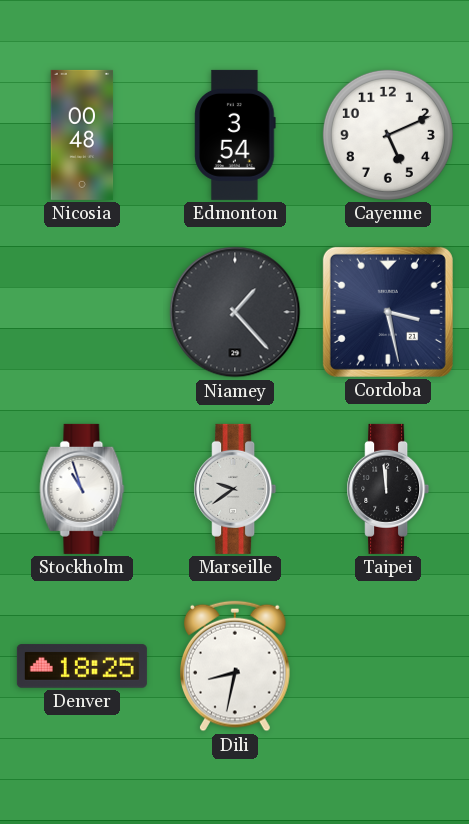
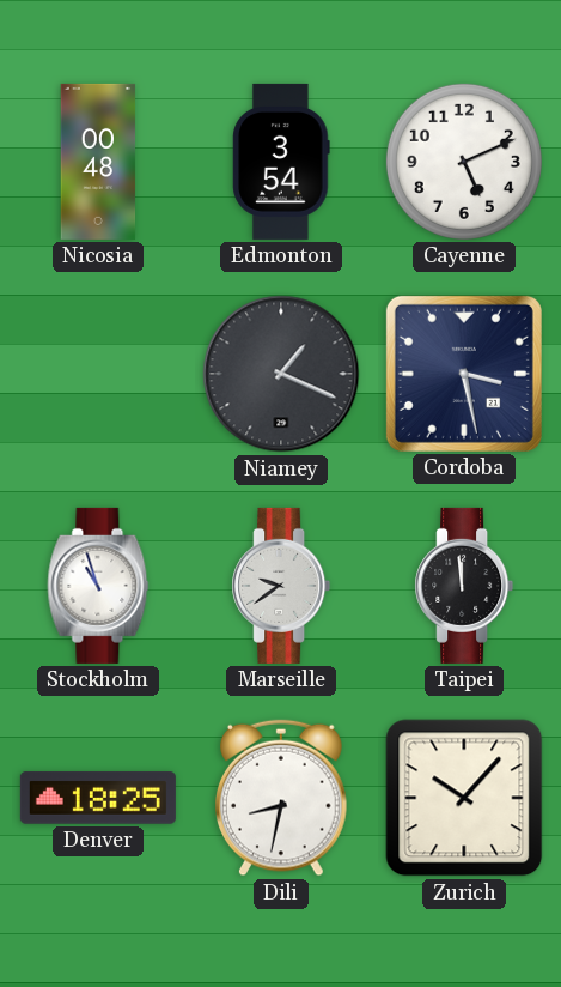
Niamey: 1:23 -> 1:19
Zurich: none -> 10:07
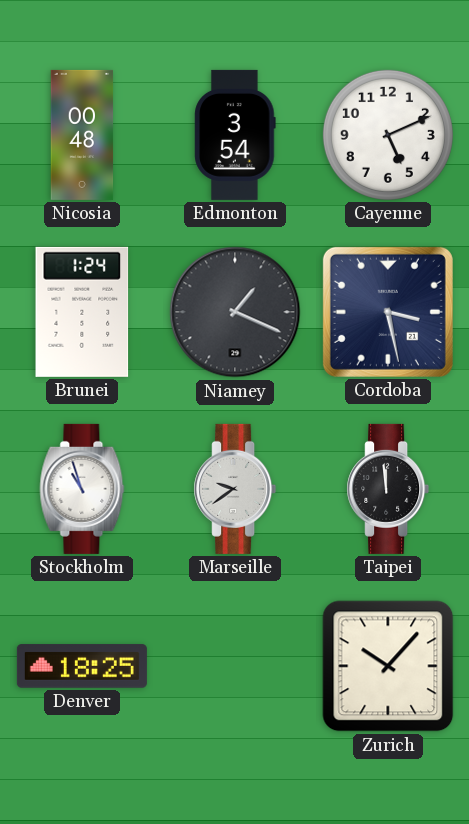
Brunei: none -> 1:24
Dili: 8:32 -> none
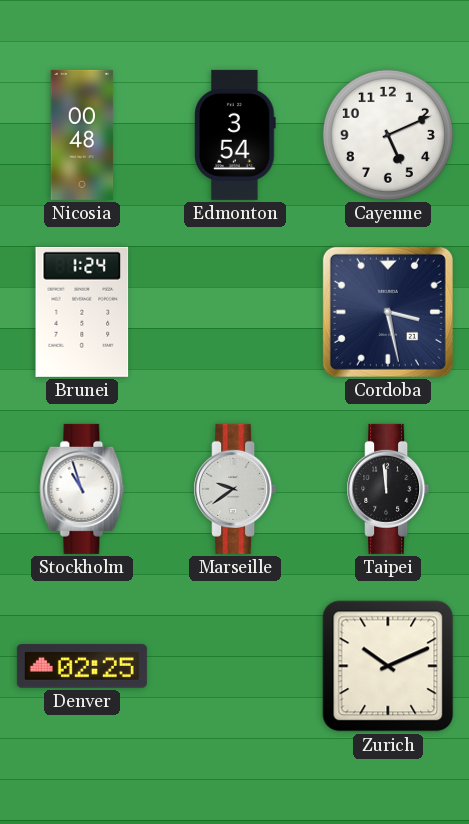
Niamey: 1:19 -> none
Denver: 18:25 -> 02:25
Zurich: 10:07 -> 10:11
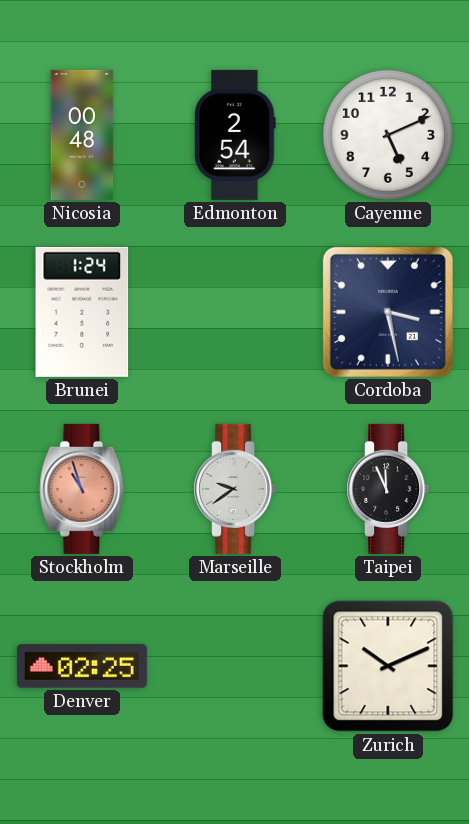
Edmonton: 3:54 -> 2:54
Stockholm dial: white -> salmon
Taipei: 11:59 -> 11:56
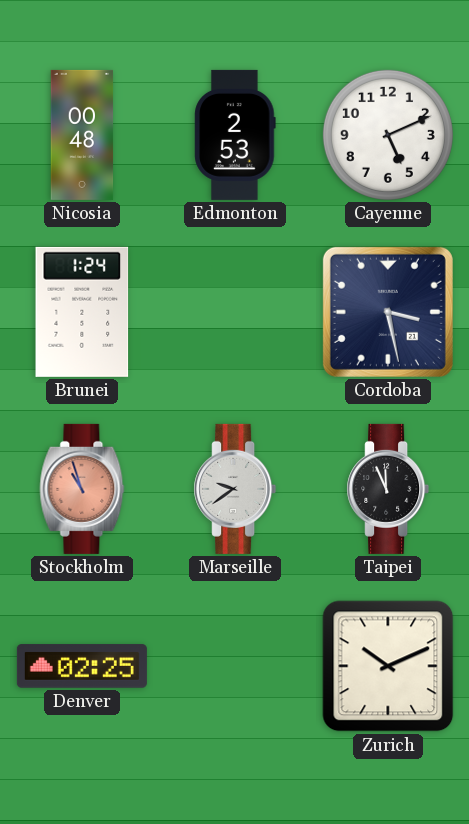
Edmonton: 2:54 -> 2:53
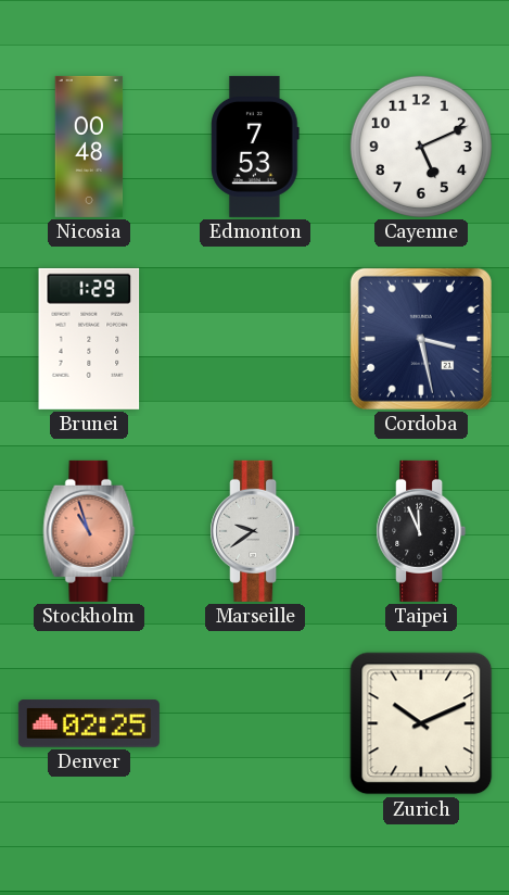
Edmonton: 2:53 -> 7:53
Brunei: 1:24 -> 1:29
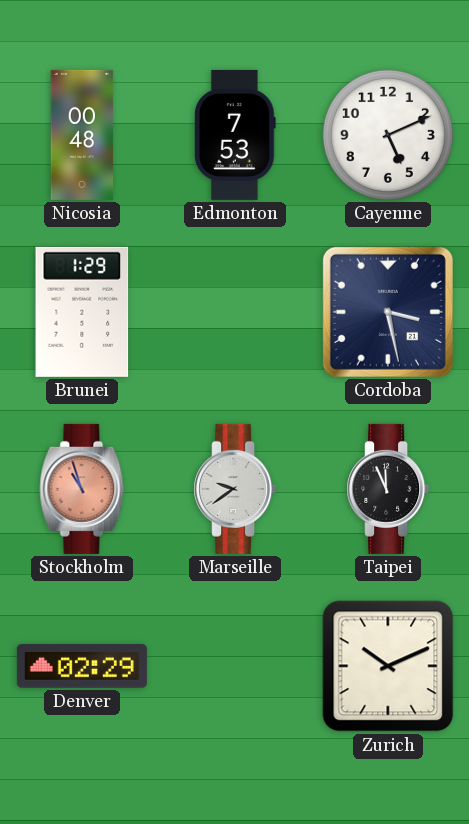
Denver: 02:25 -> 02:29
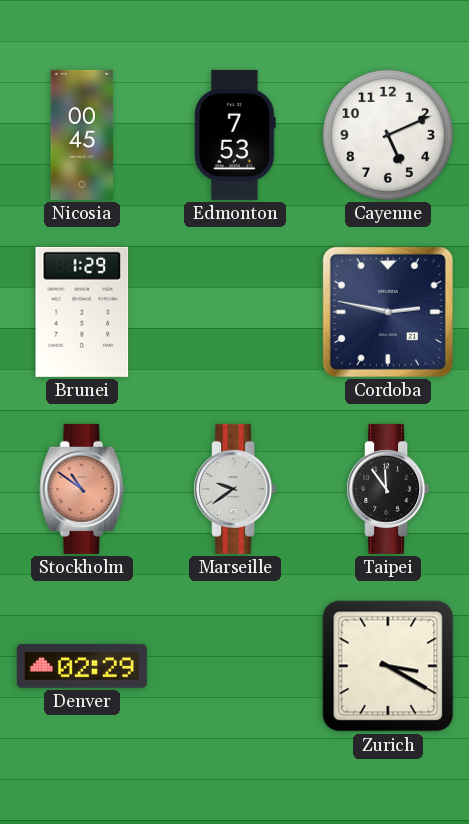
Nicosia: 00:48 -> 00:45
Cordoba: 3:28 -> 2:47
Stockholm: 10:57 -> 10:51
Taipei: 11:56 -> 11:54
Zurich: 10:11 -> 3:20
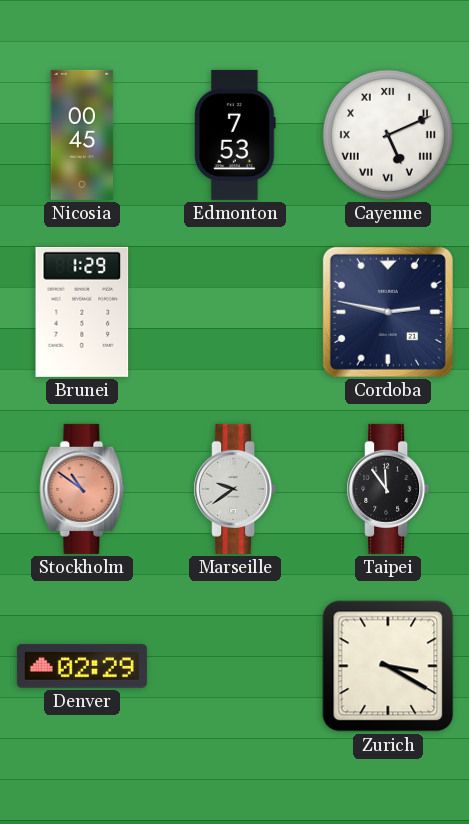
Cayenne numerals: Arabic -> Roman
